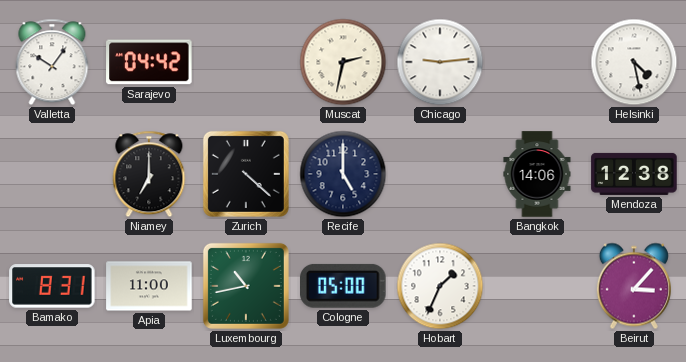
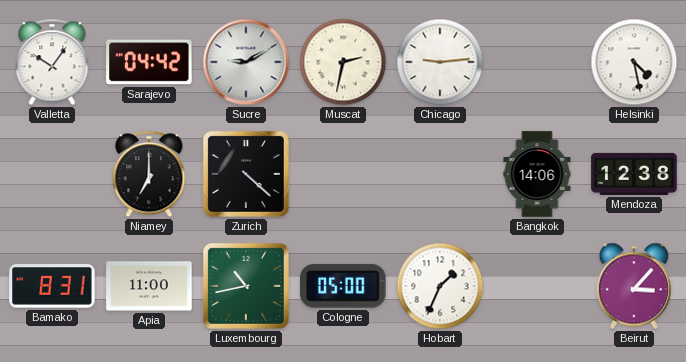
Sucre: none -> 9:10
Recife: 5:00 -> none
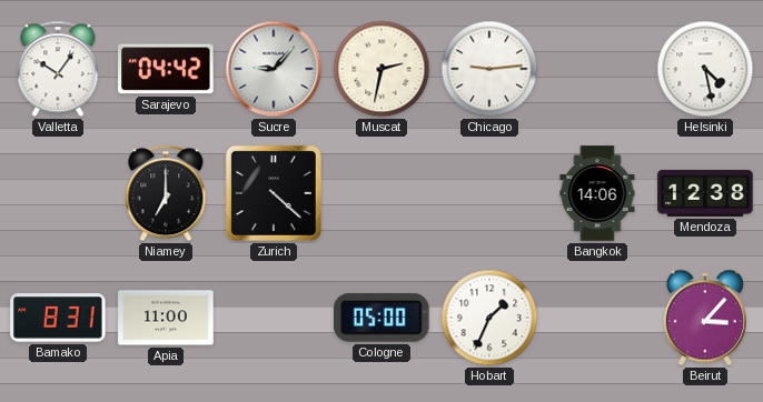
Sucre: 9:10 -> 9:07
Luxembourg: 10:43 -> none
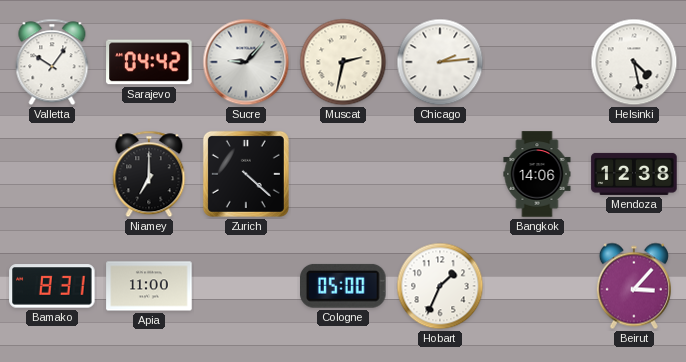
Chicago: 9:14 -> 2:14
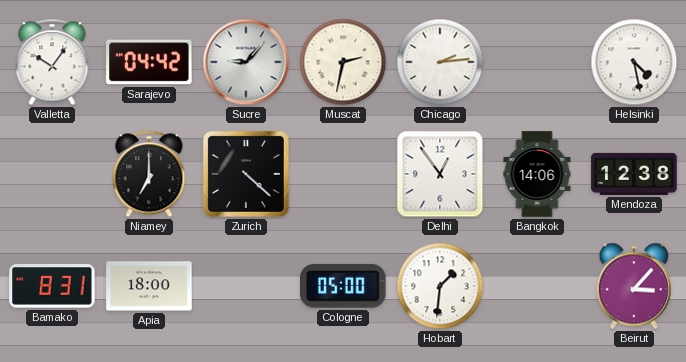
Delhi: none -> 12:54
Apia: 11:00 -> 18:00
Hobart: 1:34 -> 1:31
